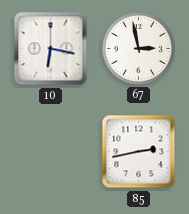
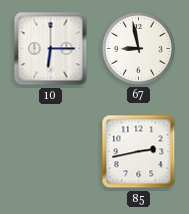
10: 6:17 -> 6:15
67: 2:58 -> 8:58
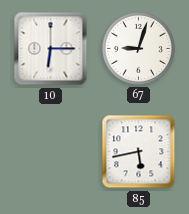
67: 8:58 -> 9:03
85: 2:43 -> 5:43
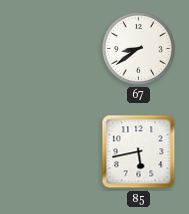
10: 6:15 -> none
67: 9:03 -> 8:39
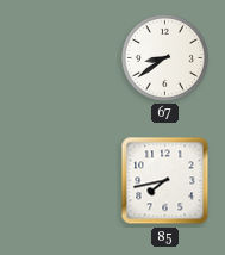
85: 5:43 -> 7:43
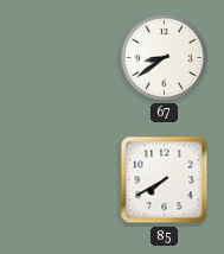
85: 7:43 -> 7:40
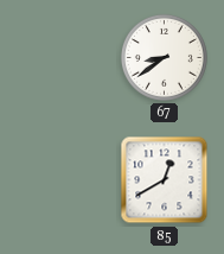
85: 7:40 -> 12:40
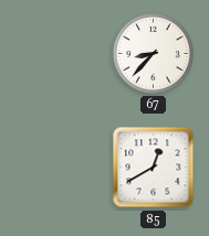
67: 8:39 -> 8:37
